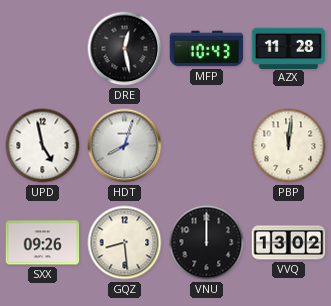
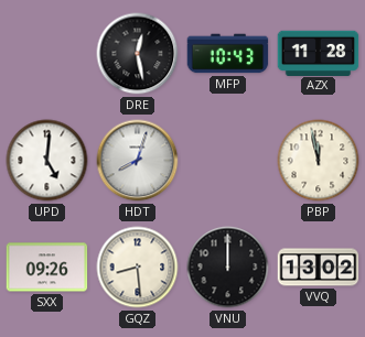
UPD: 4:58 -> 5:01
PBP: 12:01 -> 11:58
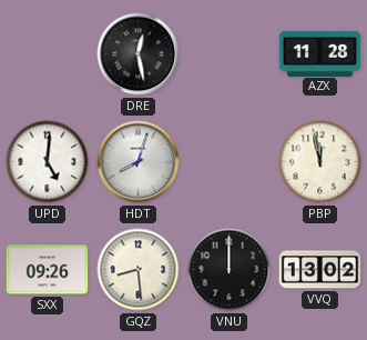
MFP: 10:43 -> none
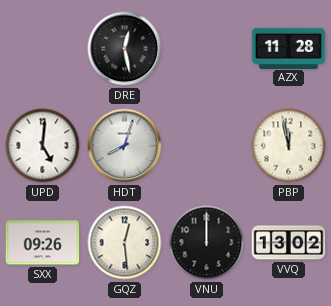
GQZ: 8:29 -> 12:29
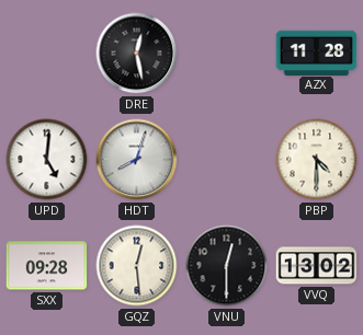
PBP: 11:58 -> 4:30
SXX: 09:26 -> 09:28
VNU: 12:00 -> 12:30
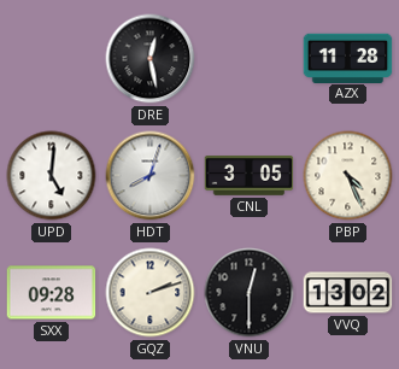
CNL: none -> 3:05
PBP: 4:30 -> 4:26
GQZ: 12:29 -> 2:12
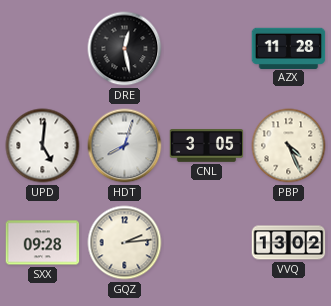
GQZ: 2:12 -> 2:14
VNU: 12:30 -> none
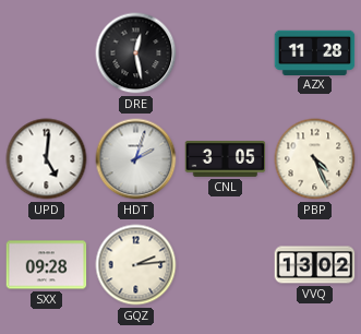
HDT: 8:03 -> 2:03
